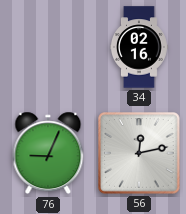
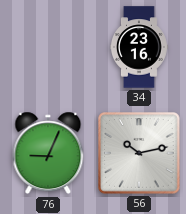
34: 02:16 -> 23:16
56: 12:13 -> 10:13
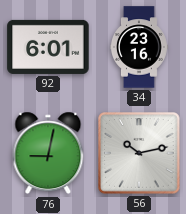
92: none -> 6:01
76: 9:04 -> 9:02
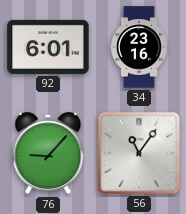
76: 9:02 -> 9:07
56: 10:13 -> 11:06
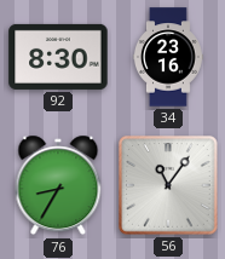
92: 6:01 -> 8:30
76: 9:07 -> 8:35
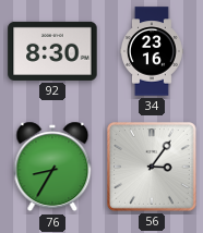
56: 11:06 -> 3:06
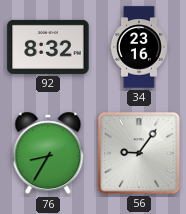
92: 8:30 -> 8:32
56: 3:06 -> 9:06
